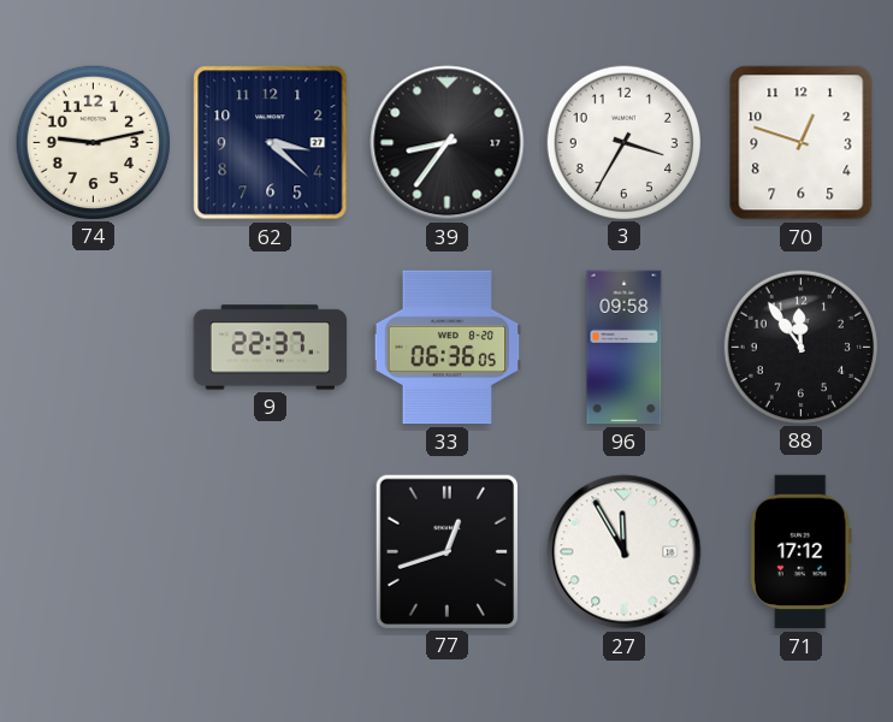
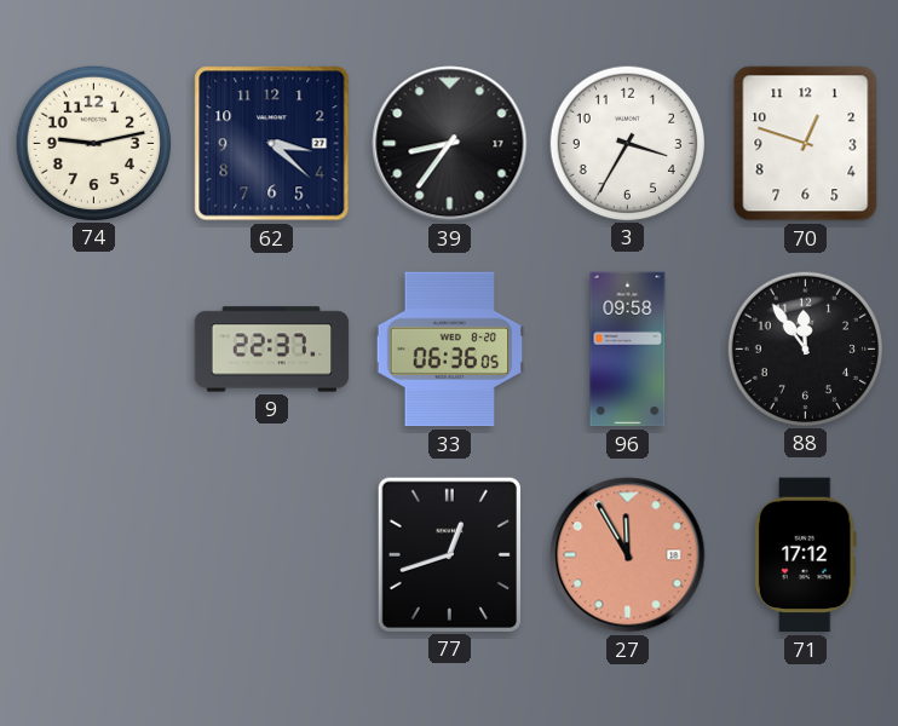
27 dial: white -> salmon
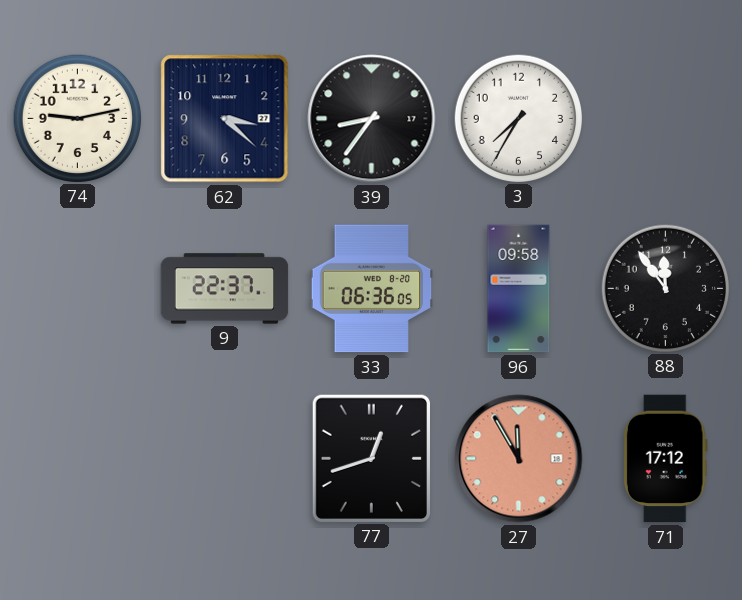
3: 3:35 -> 7:35
70: 12:48 -> none
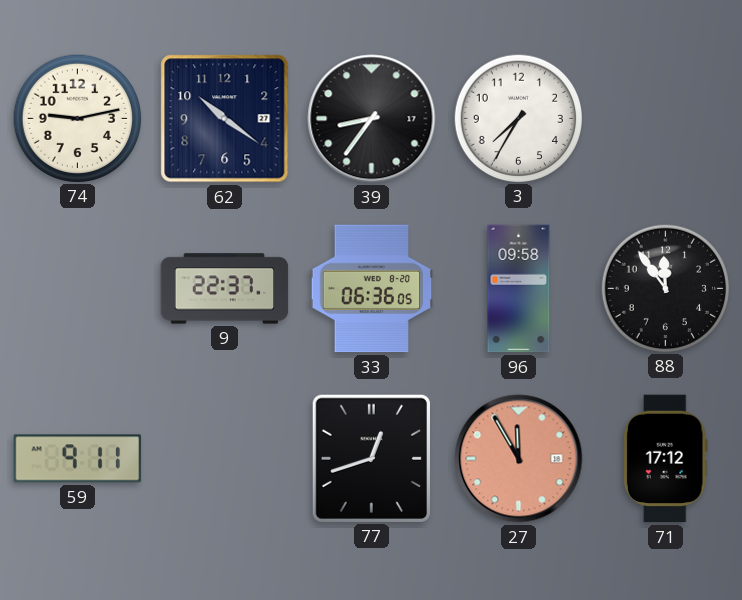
62: 3:22 -> 10:21
59: none -> 9:11
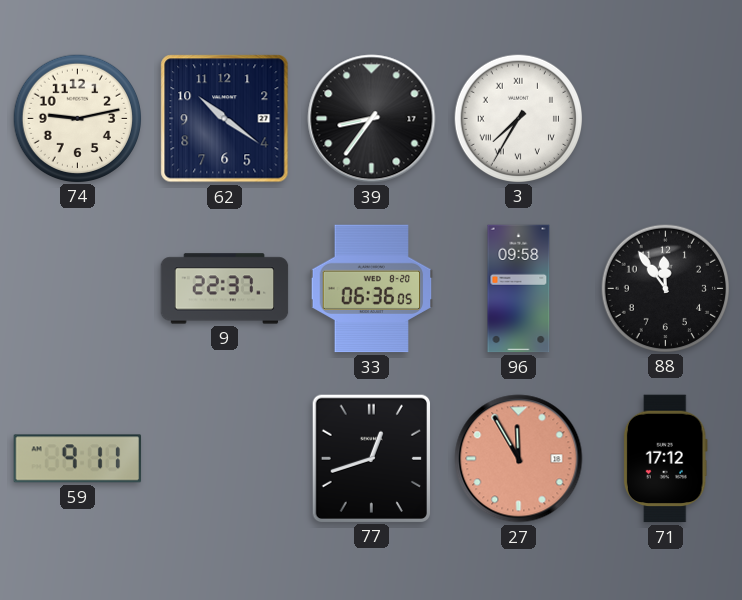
3 numerals: Arabic -> Roman
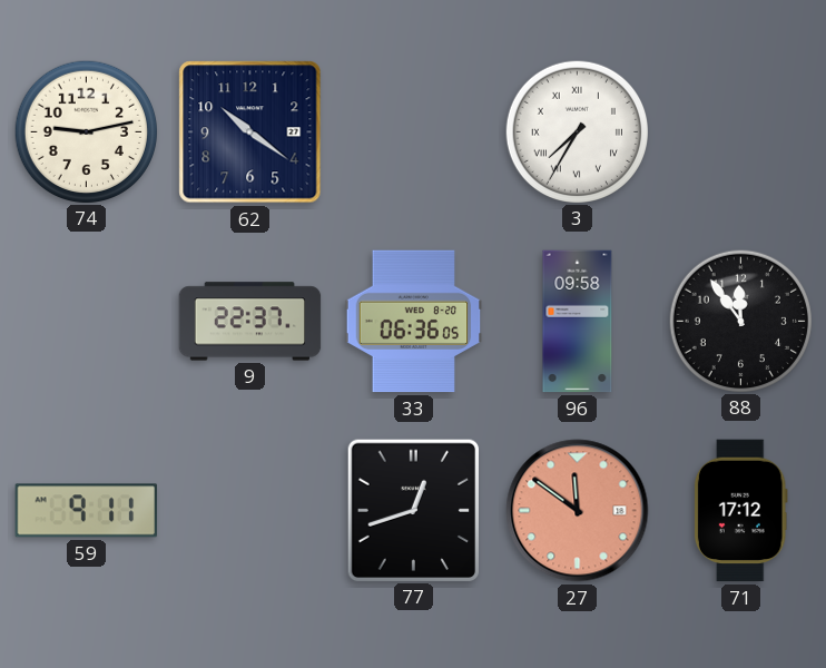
39: 8:36 -> none
27: 11:55 -> 11:51
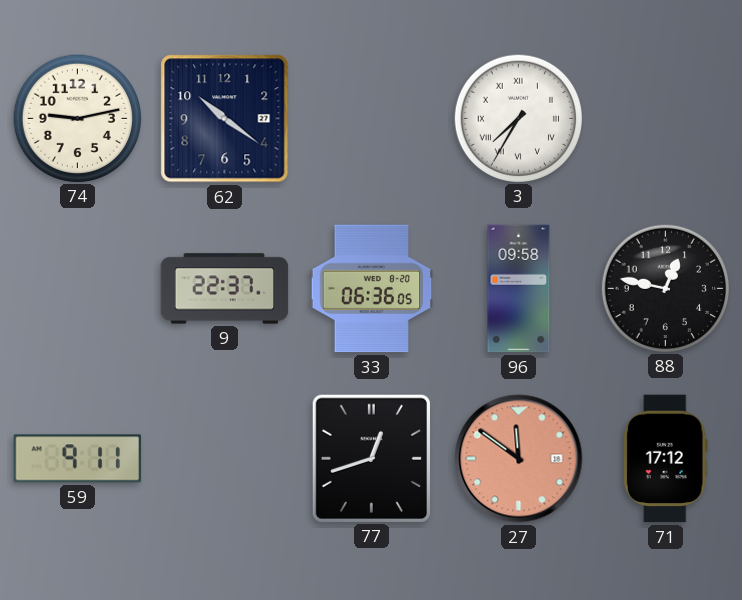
88: 11:54 -> 12:47
